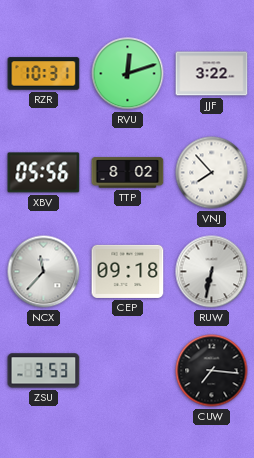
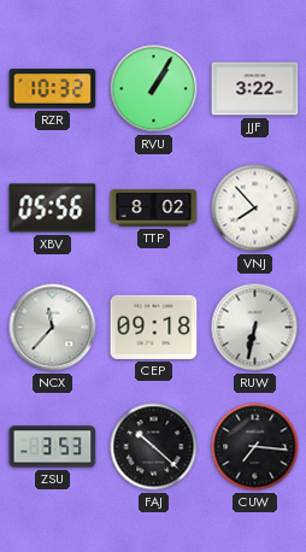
RZR: 10:31 -> 10:32
RVU: 12:12 -> 1:05
FAJ: none -> 10:22
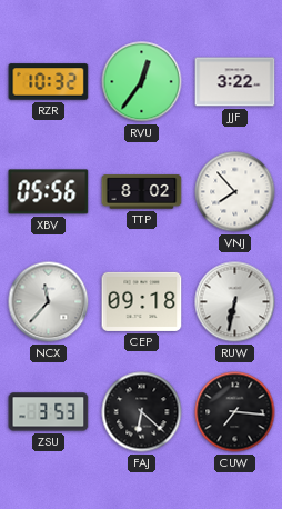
RVU: 1:05 -> 12:36
FAJ: 10:22 -> 6:22
